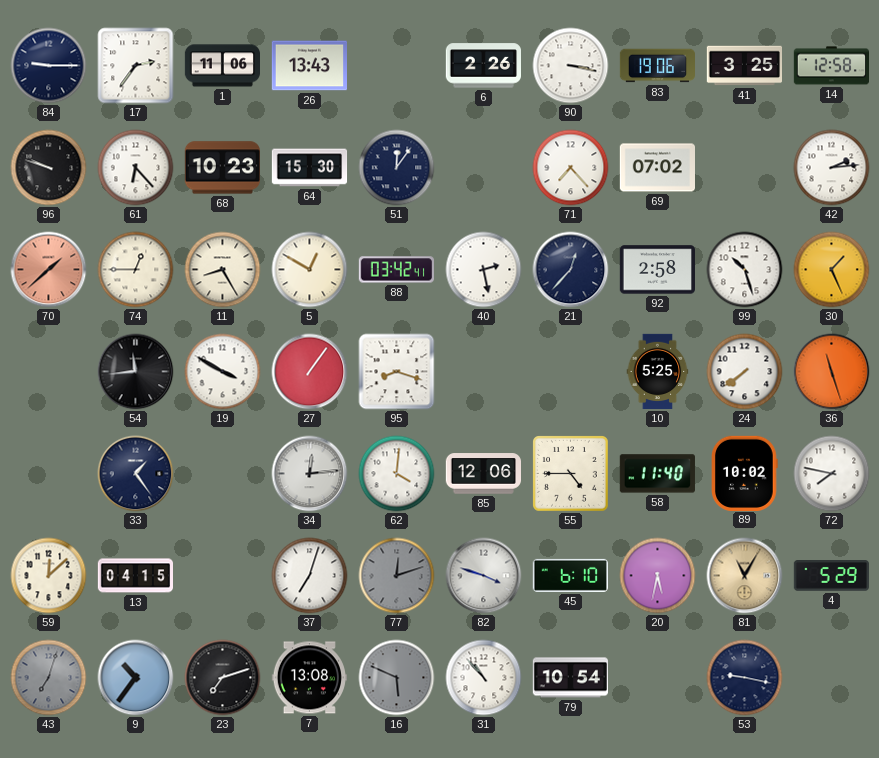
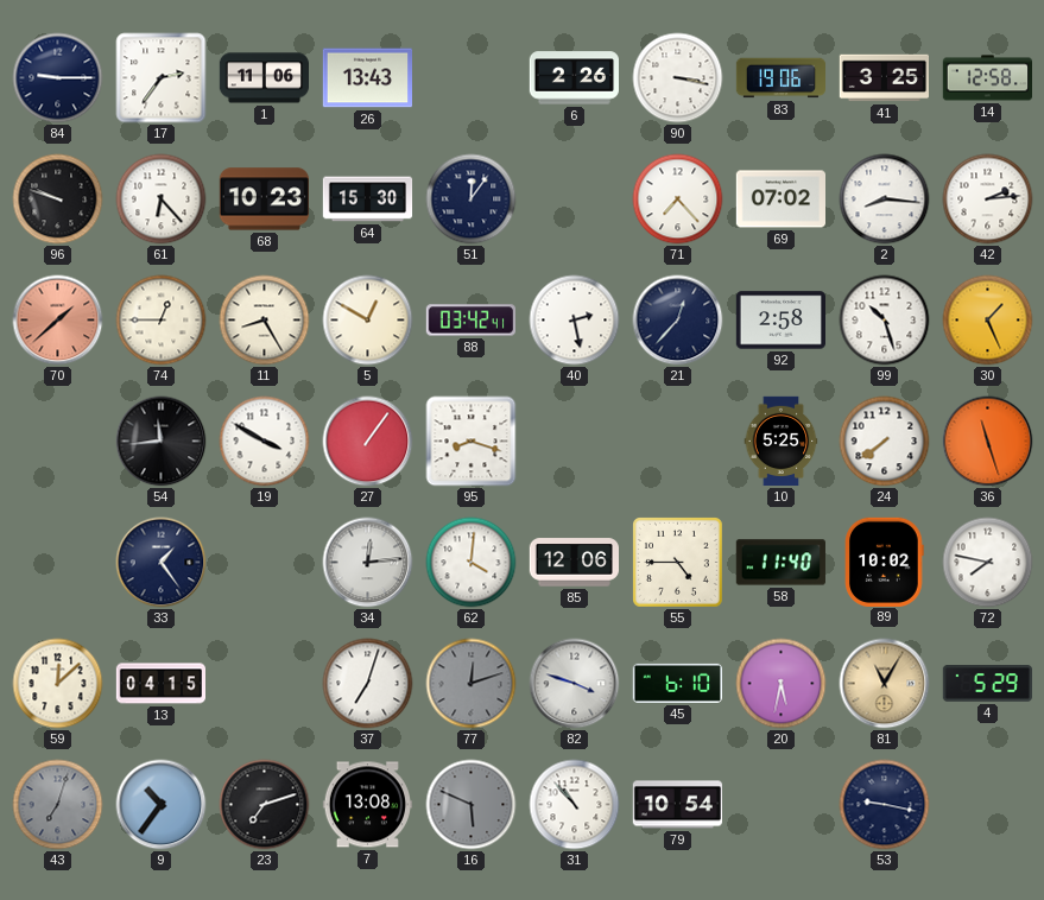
2: none -> 8:16
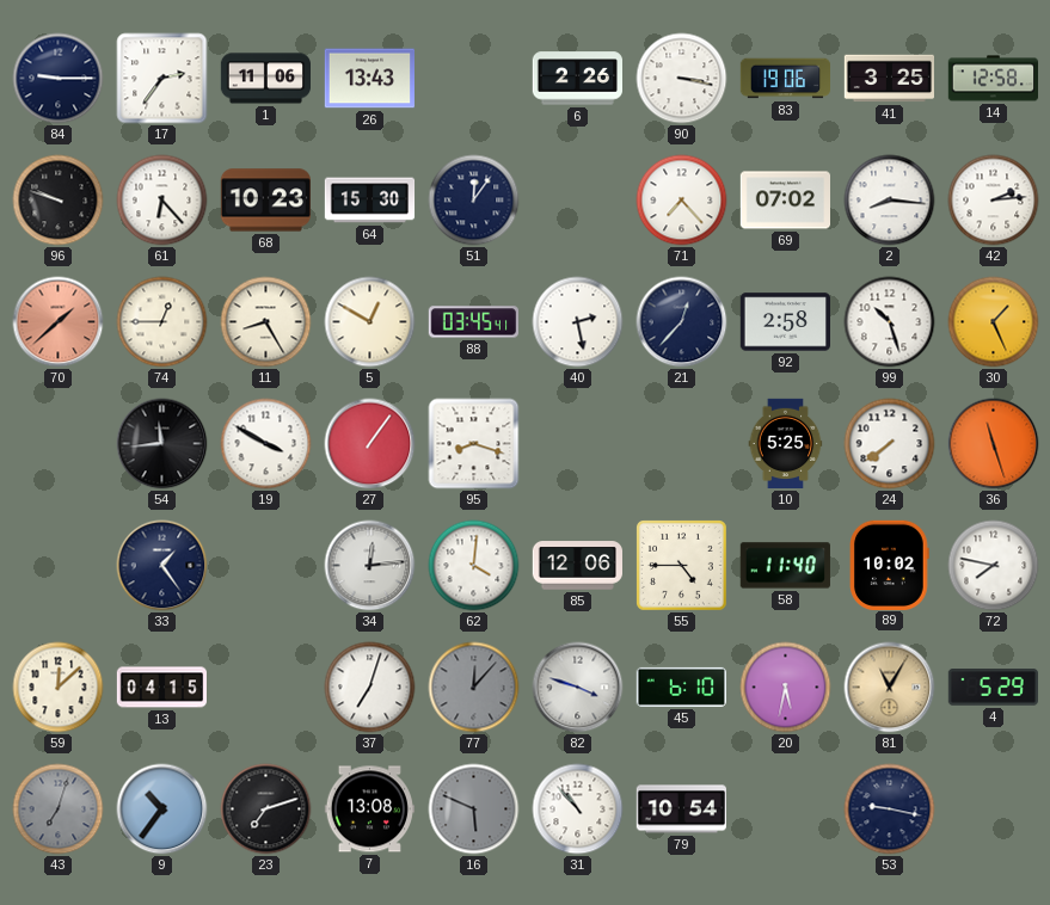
88: 03:42 -> 03:45
77: 12:12 -> 12:07
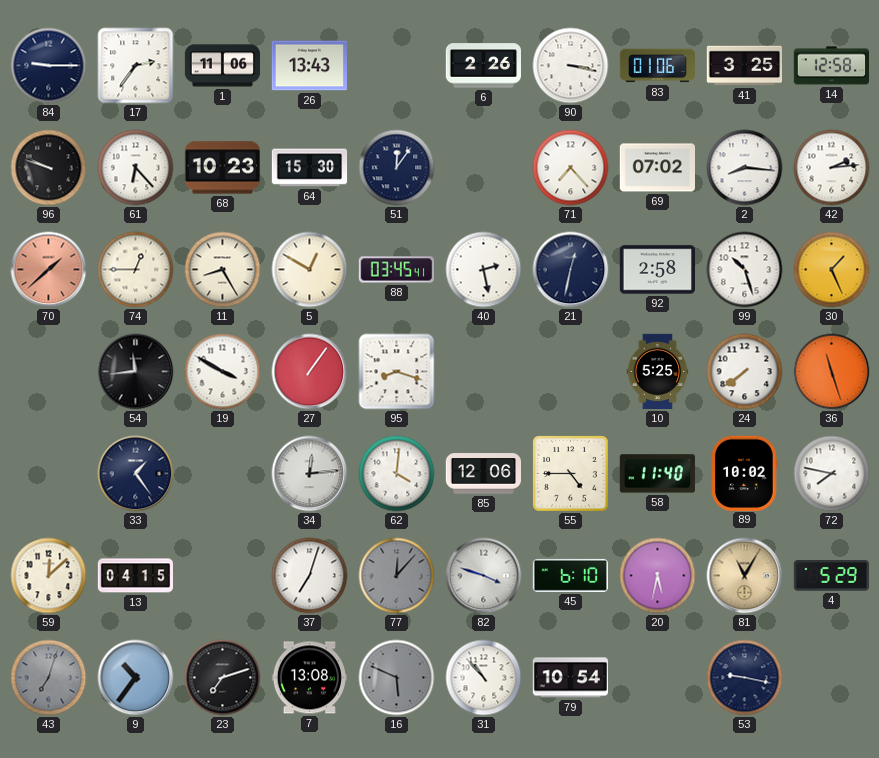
83: 19:06 -> 01:06
21: 12:37 -> 12:32
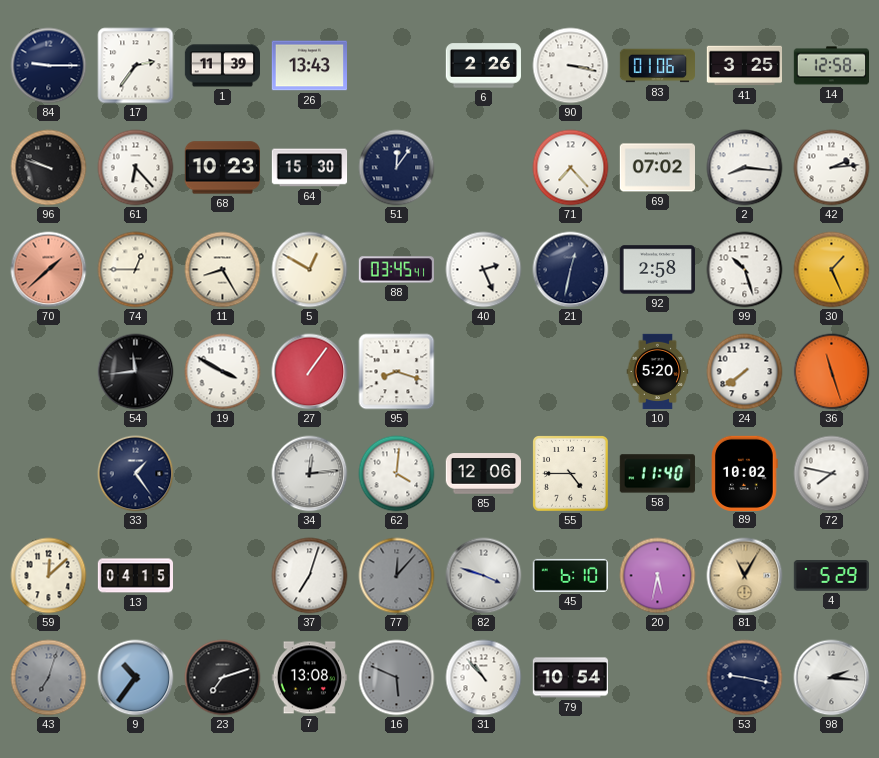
1: 11:06 -> 11:39
40: 2:28 -> 2:26
10: 5:25 -> 5:20
98: none -> 2:16
